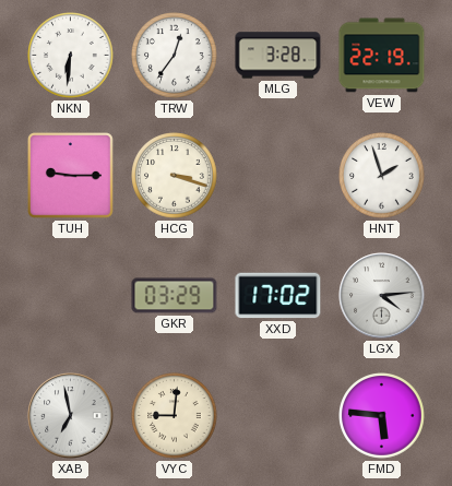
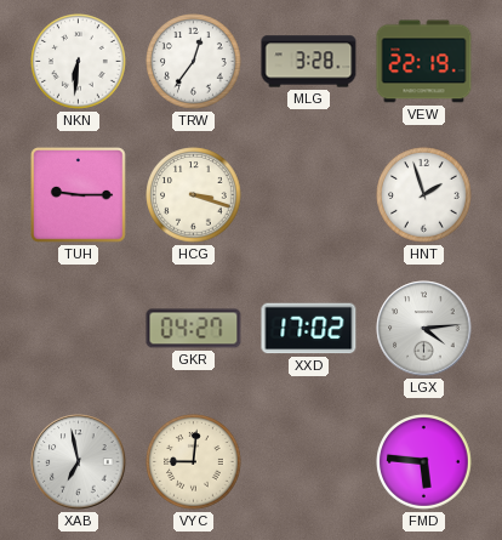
GKR: 03:29 -> 04:27
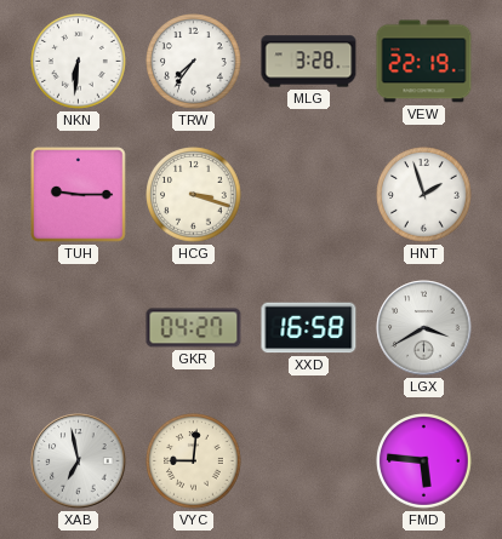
TRW: 12:36 -> 7:36
XXD: 17:02 -> 16:58
LGX: 4:14 -> 3:40
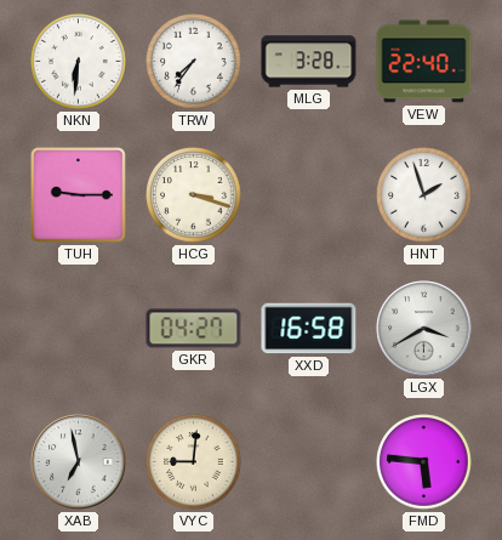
VEW: 22:19 -> 22:40
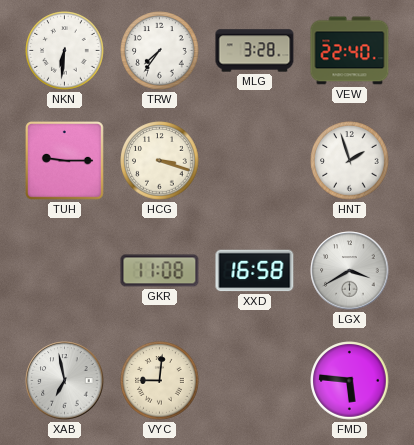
GKR: 04:27 -> 11:08
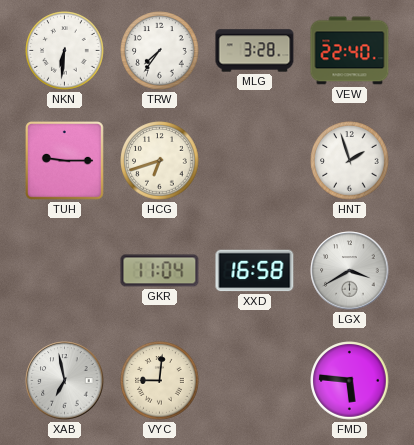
HCG: 3:18 -> 6:42
GKR: 11:08 -> 11:04
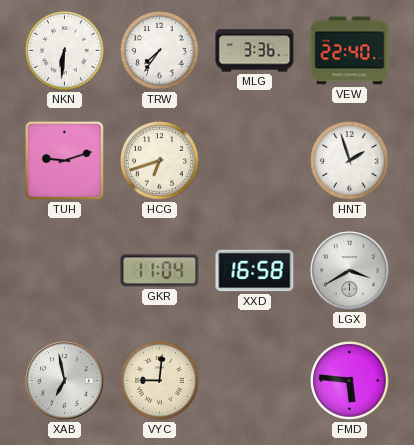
MLG: 3:28 -> 3:36
TUH: 9:15 -> 9:12
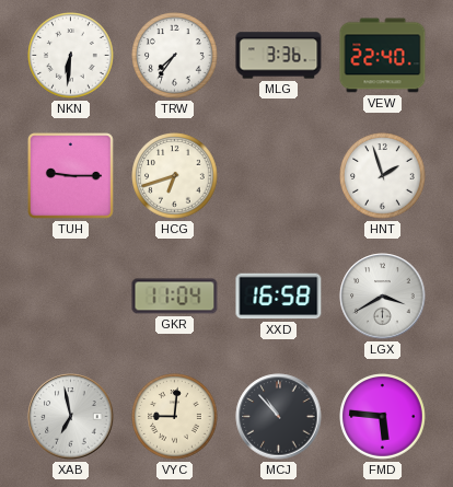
TUH: 9:12 -> 9:15
MCJ: none -> 10:53
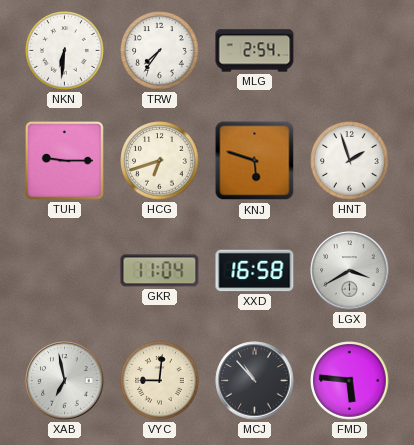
MLG: 3:36 -> 2:54
VEW: 22:40 -> none
KNJ: none -> 5:48
